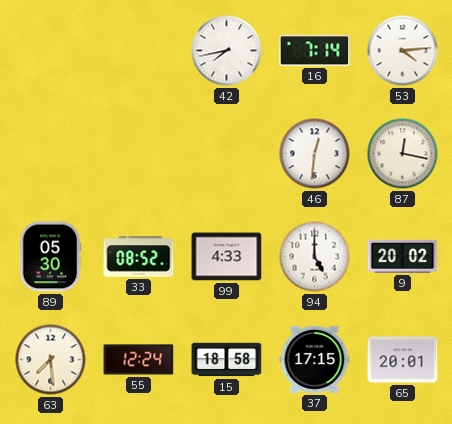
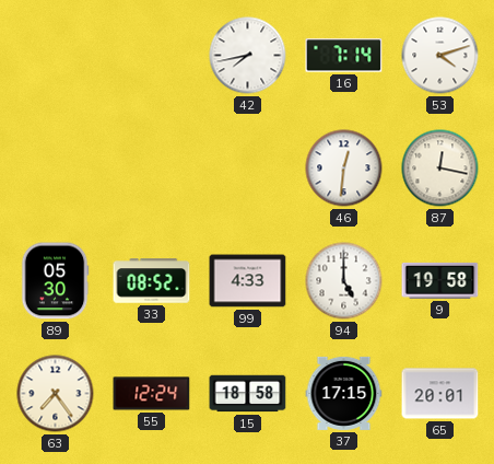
53: 4:14 -> 4:12
9: 20:02 -> 19:58
63: 7:29 -> 7:24
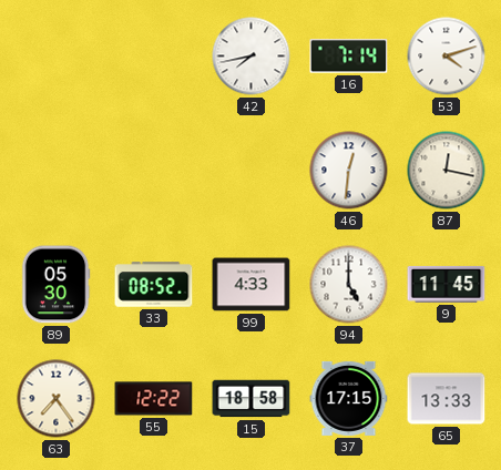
9: 19:58 -> 11:45
55: 12:24 -> 12:22
65: 20:01 -> 13:33
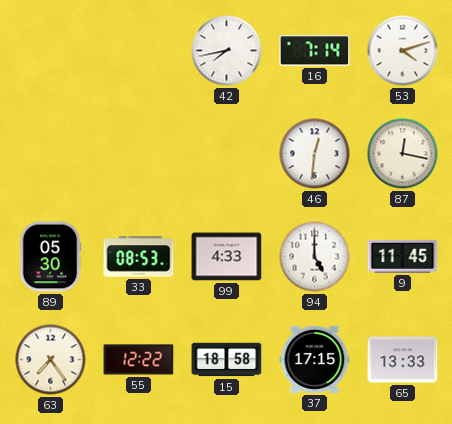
33: 08:52 -> 08:53
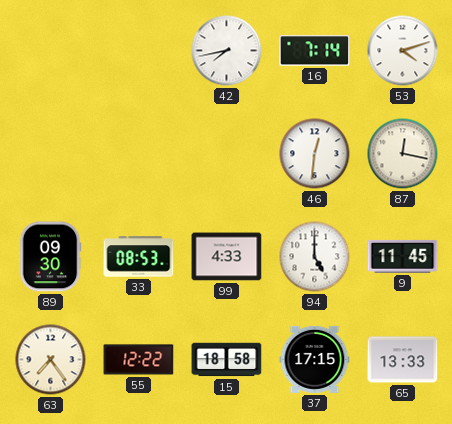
89: 05:30 -> 09:30
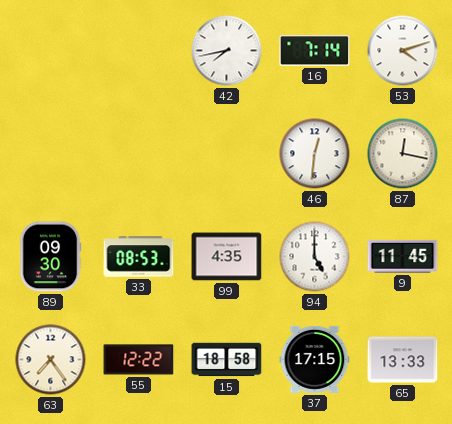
99: 4:33 -> 4:35
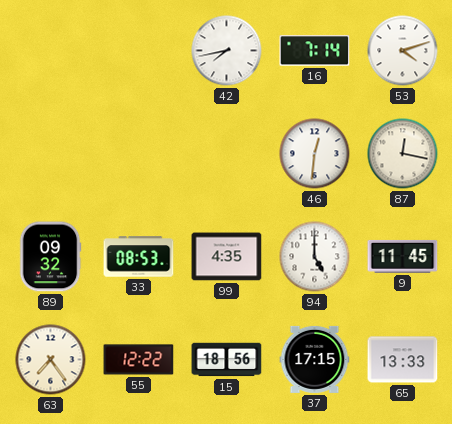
89: 09:30 -> 09:32
15: 18:58 -> 18:56
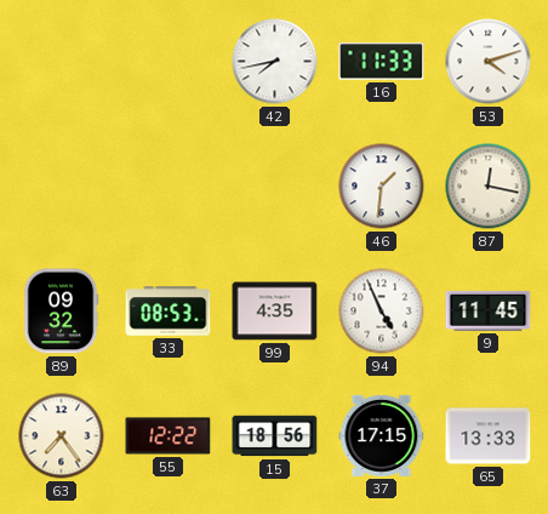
16: 7:14 -> 11:33
46: 12:31 -> 1:31
94: 5:00 -> 4:56
